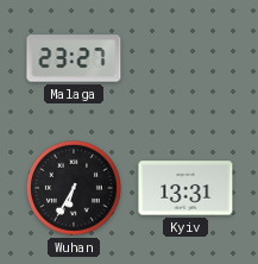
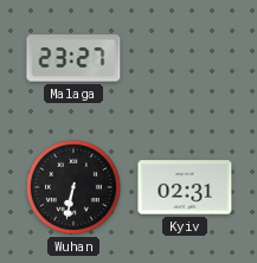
Wuhan: 6:35 -> 6:32
Kyiv: 13:31 -> 02:31
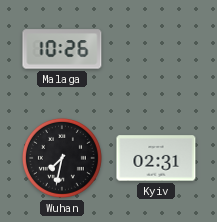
Malaga: 23:27 -> 10:26
Wuhan: 6:32 -> 7:32
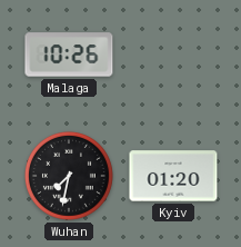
Kyiv: 02:31 -> 01:20
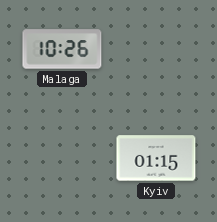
Wuhan: 7:32 -> none
Kyiv: 01:20 -> 01:15
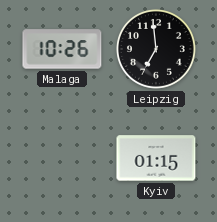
Leipzig: none -> 6:59
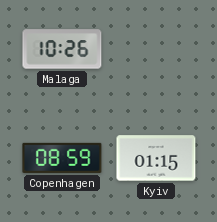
Leipzig: 6:59 -> none
Copenhagen: none -> 08:59
